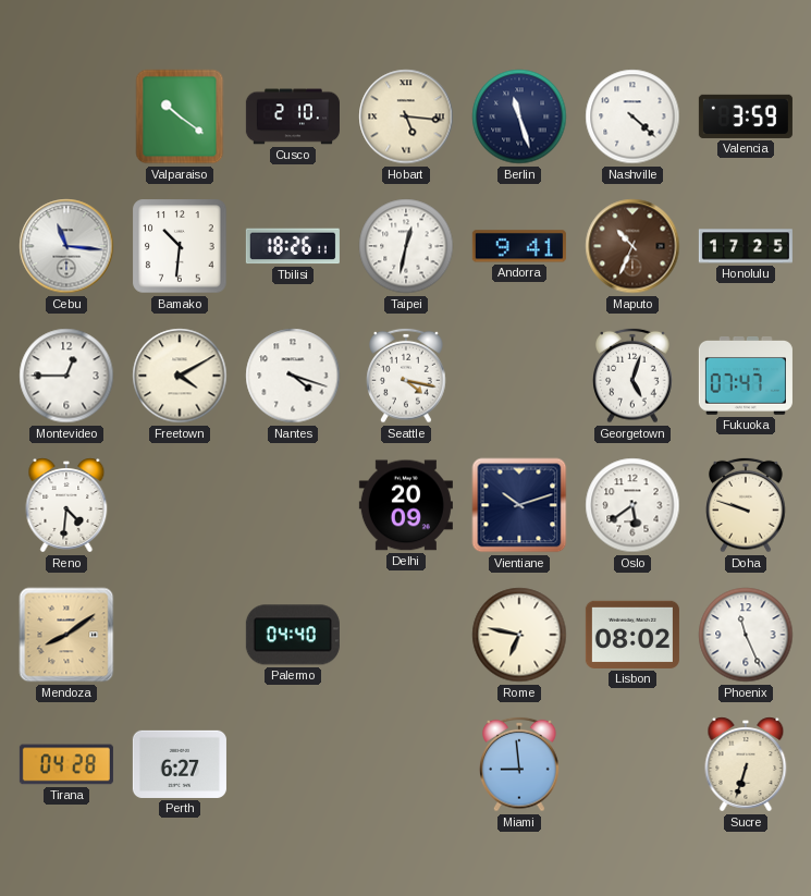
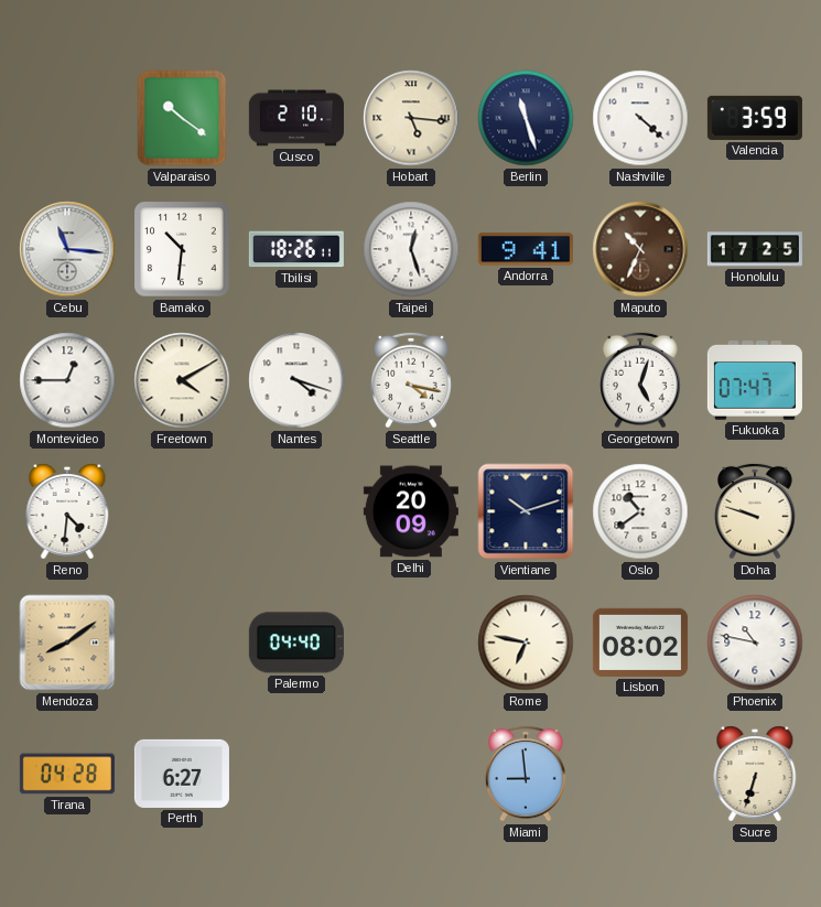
Taipei: 12:32 -> 12:27
Oslo: 5:39 -> 10:39
Phoenix: 11:26 -> 10:47
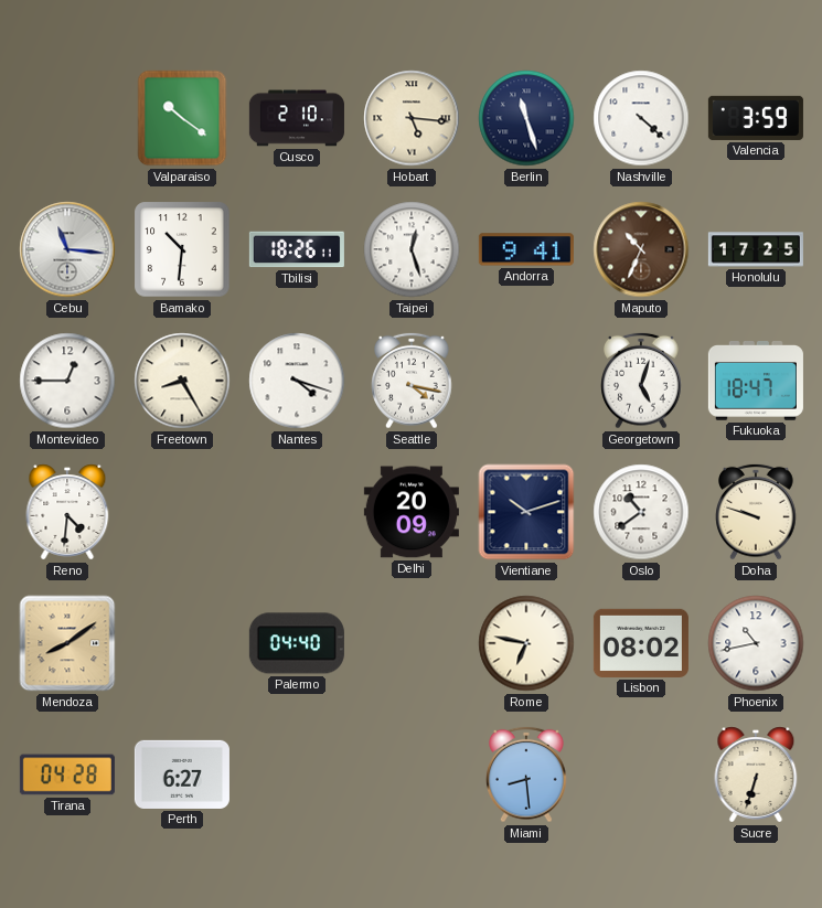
Freetown: 4:10 -> 8:25
Fukuoka: 07:47 -> 18:47
Phoenix: 10:47 -> 10:43
Miami: 8:59 -> 8:29
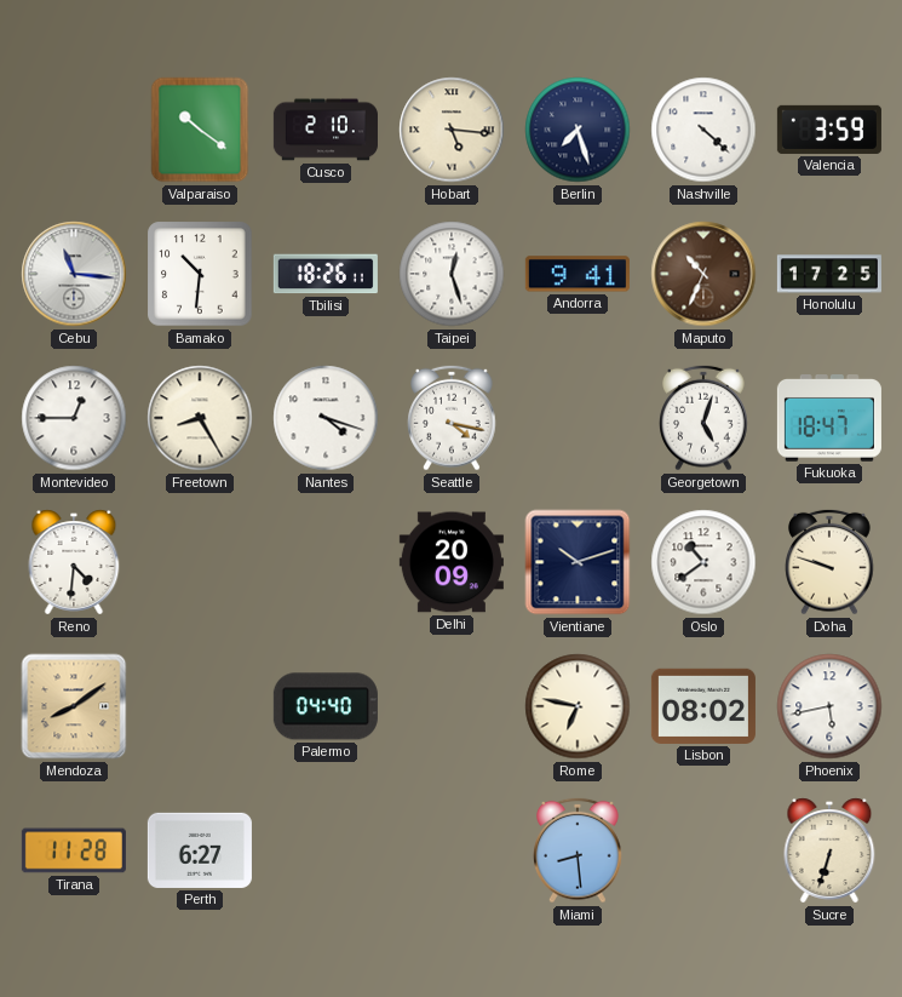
Berlin: 11:27 -> 7:27
Phoenix: 10:43 -> 5:43
Tirana: 04:28 -> 11:28
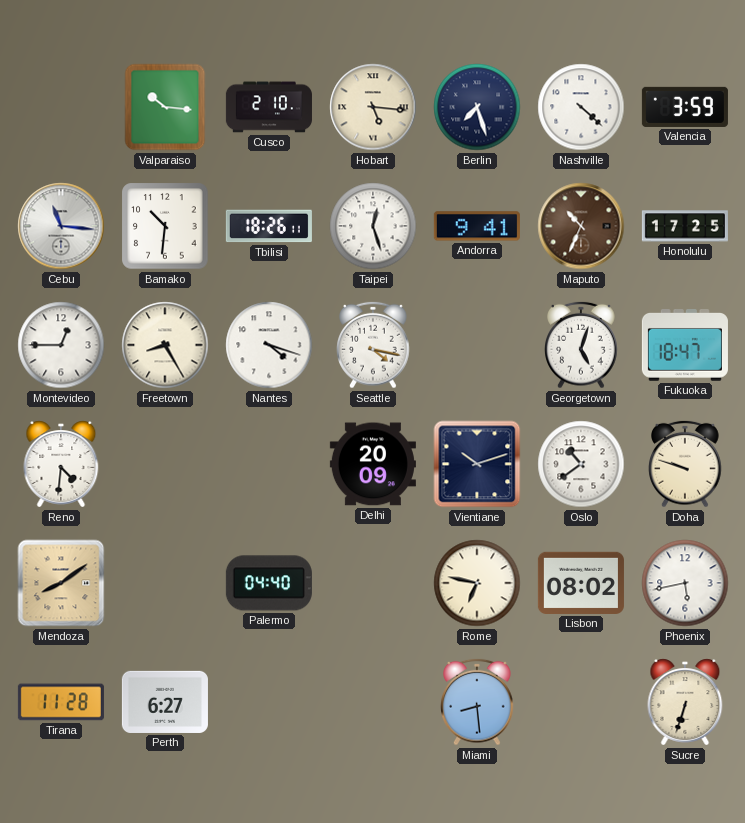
Valparaiso: 10:21 -> 10:16
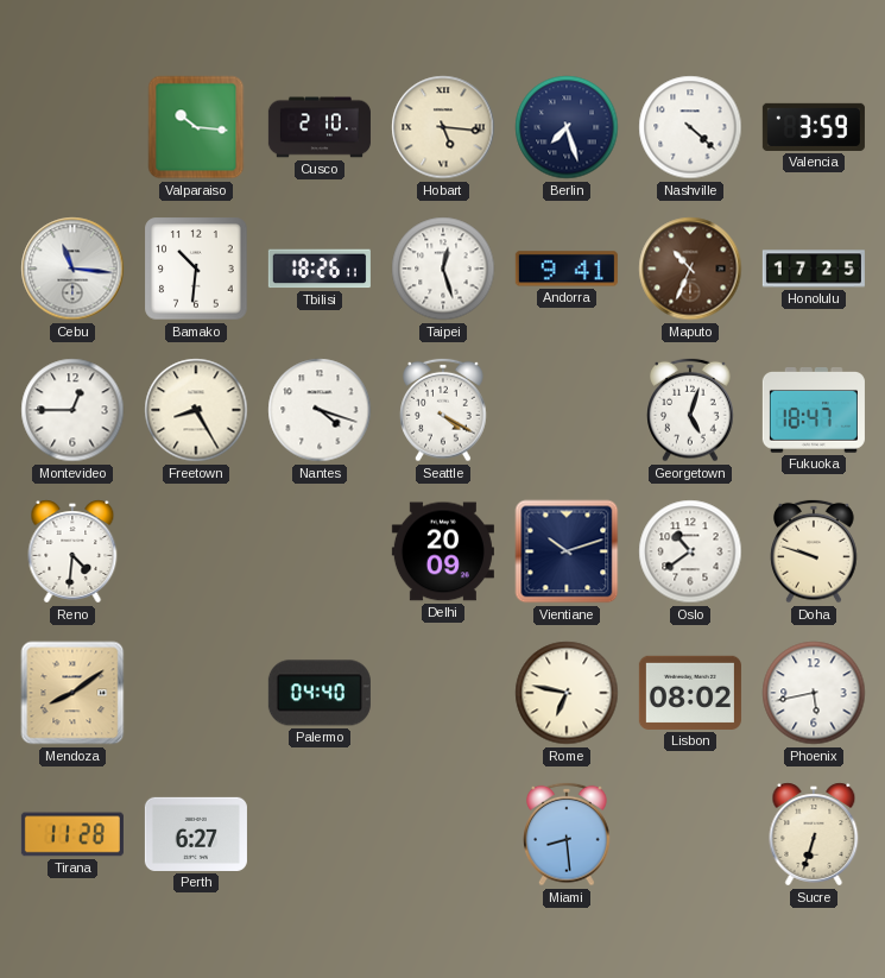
Seattle: 4:17 -> 4:20
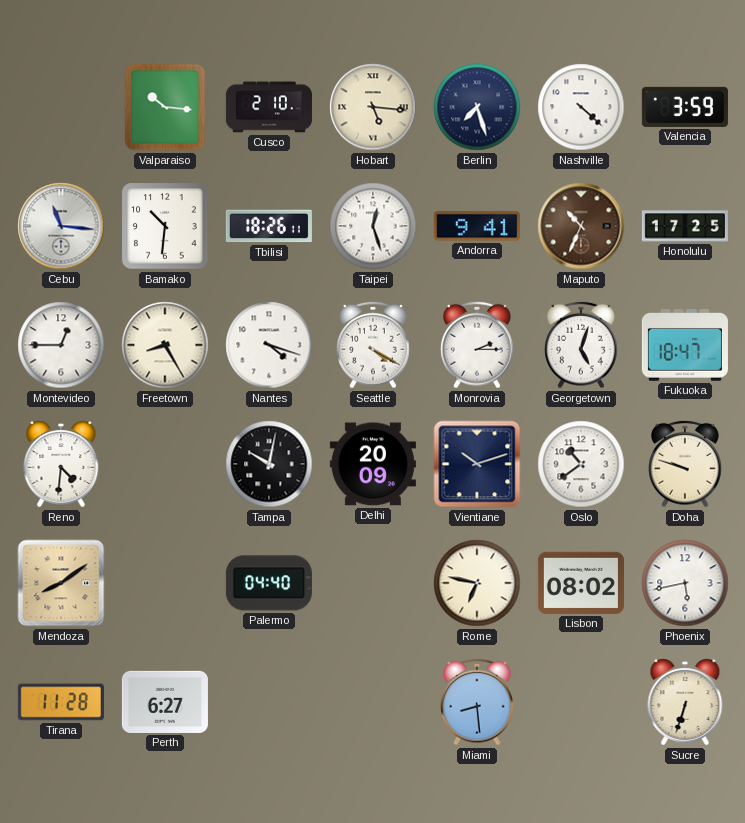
Monrovia: none -> 2:15
Tampa: none -> 10:02
